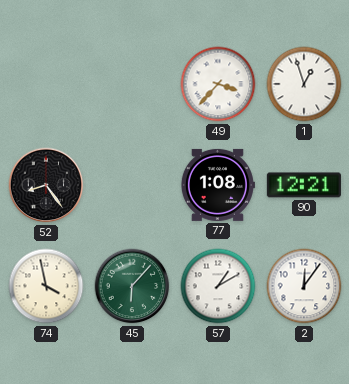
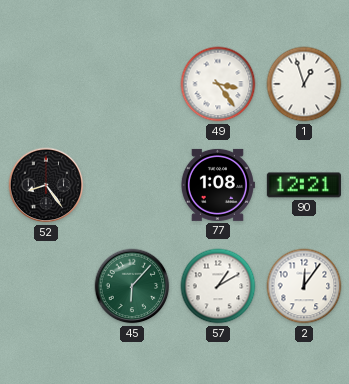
49: 3:37 -> 3:24
74: 3:58 -> none
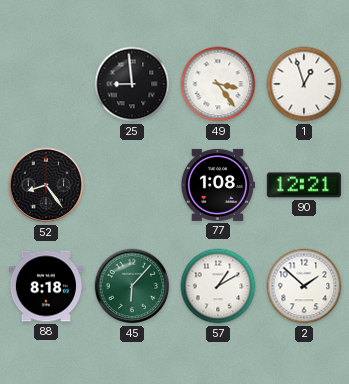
25: none -> 8:59
88: none -> 8:18
2: 12:06 -> 1:52
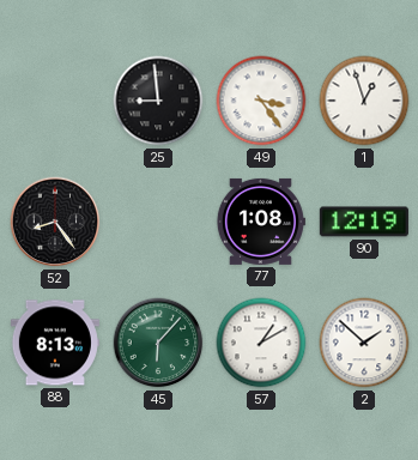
90: 12:21 -> 12:19
88: 8:18 -> 8:13
